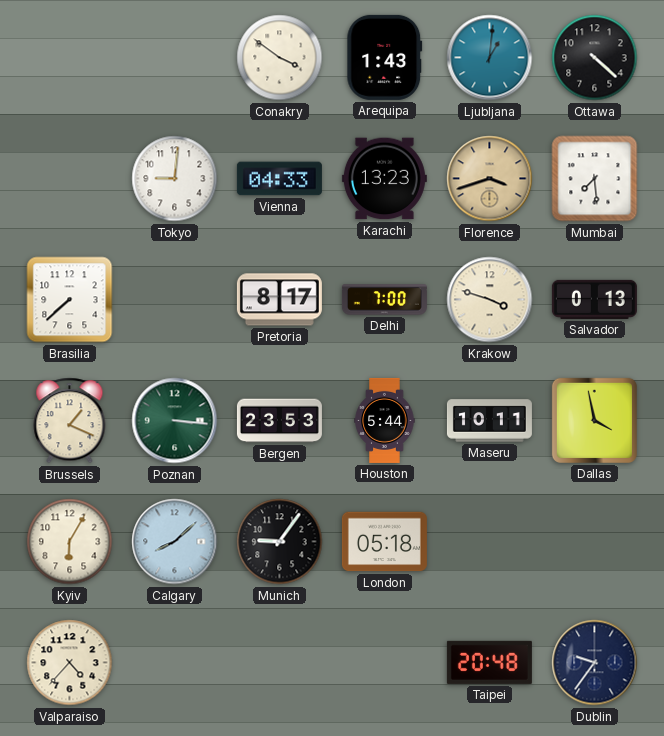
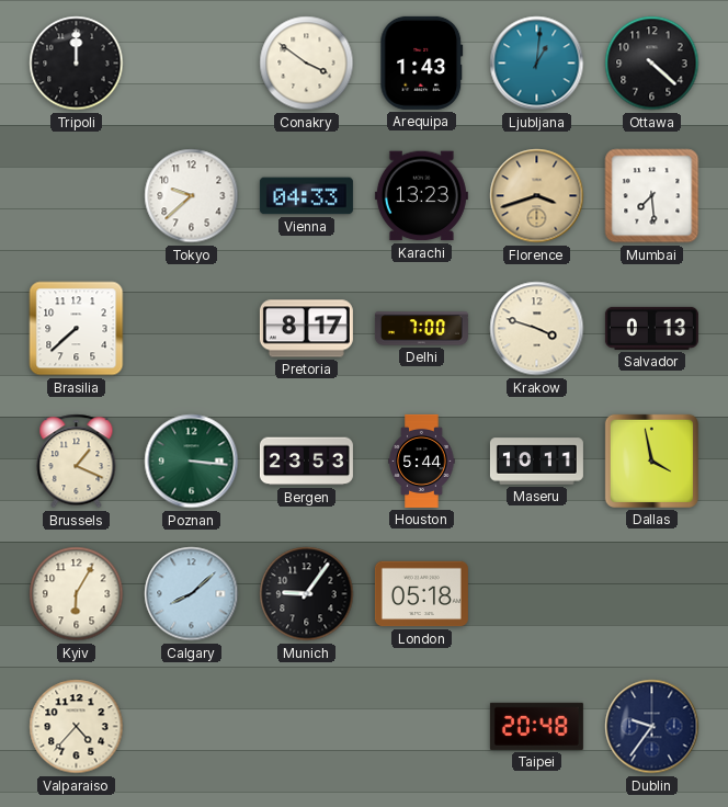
Tripoli: none -> 12:00
Tokyo: 9:01 -> 9:38
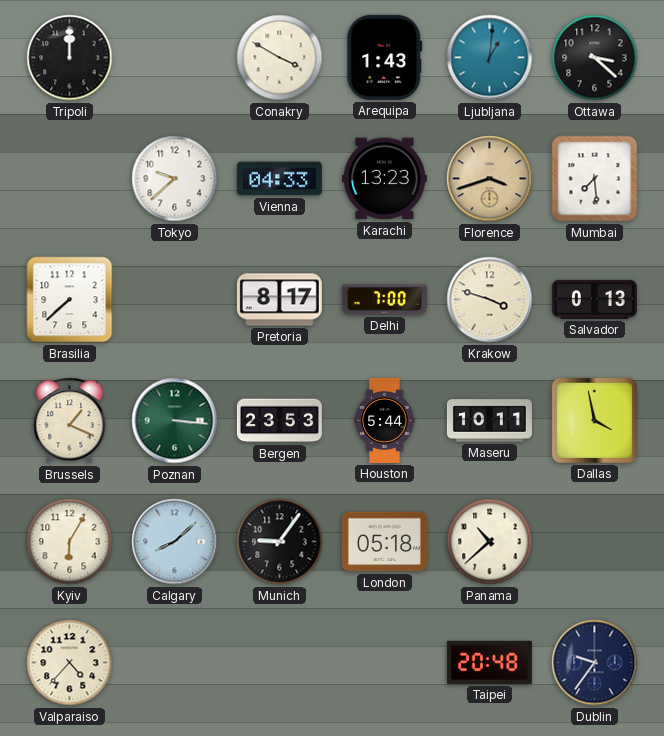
Conakry: 3:51 -> 3:50
Ottawa: 4:22 -> 3:22
Panama: none -> 10:38
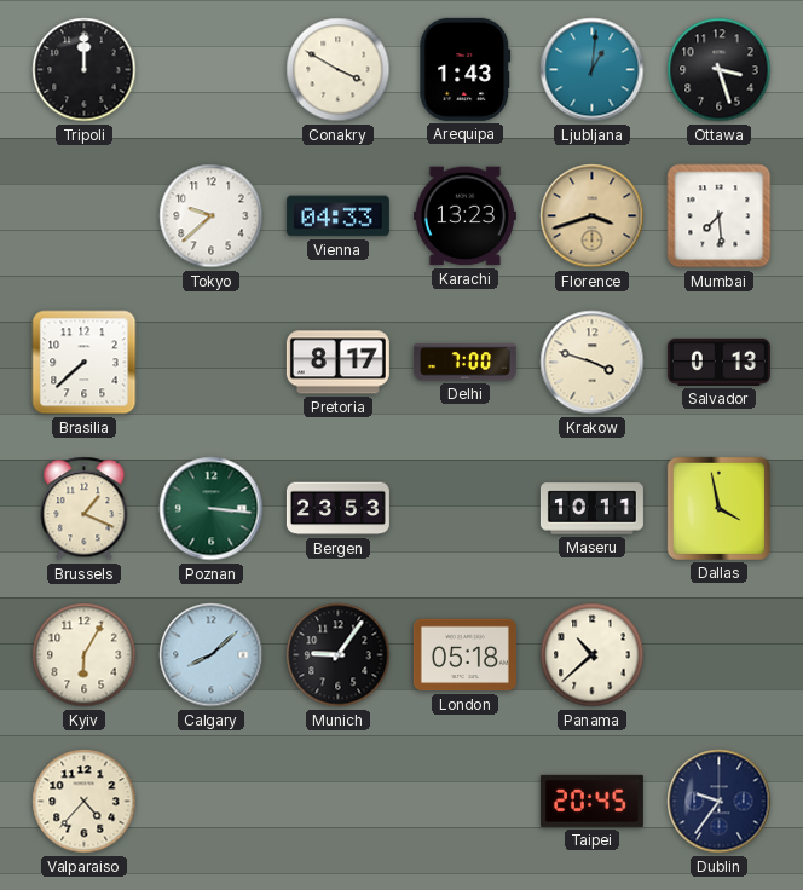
Ottawa: 3:22 -> 3:27
Houston: 5:44 -> none
Taipei: 20:48 -> 20:45
